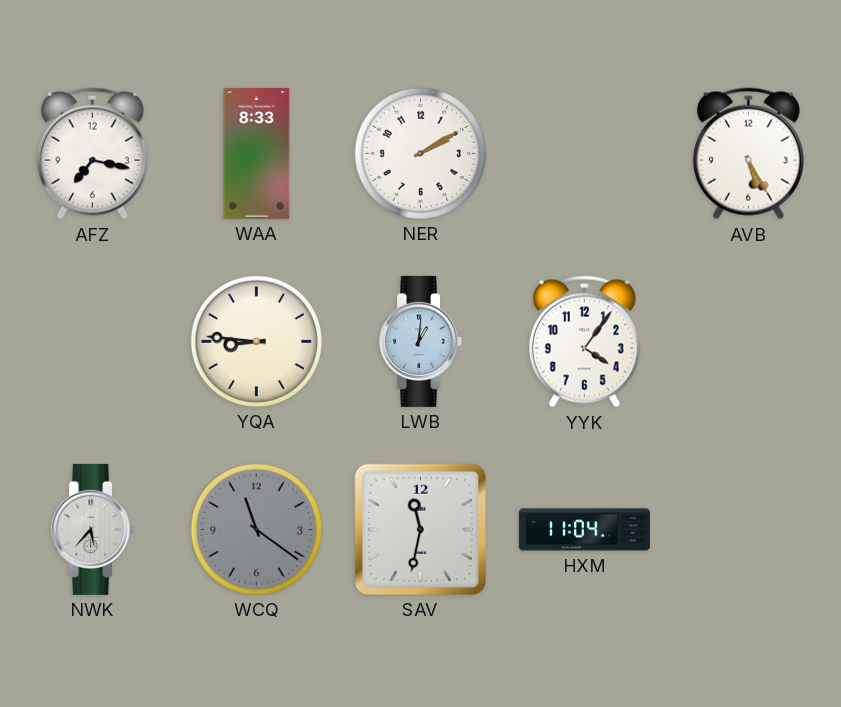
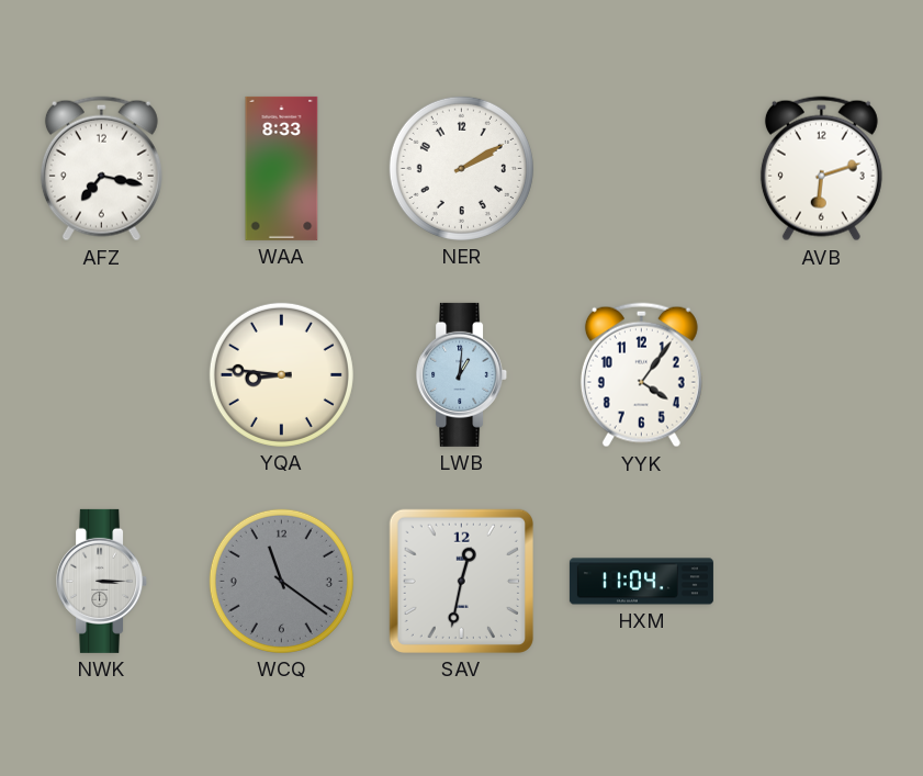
AVB: 5:25 -> 6:12
NWK: 5:37 -> 3:15
SAV: 11:32 -> 12:32
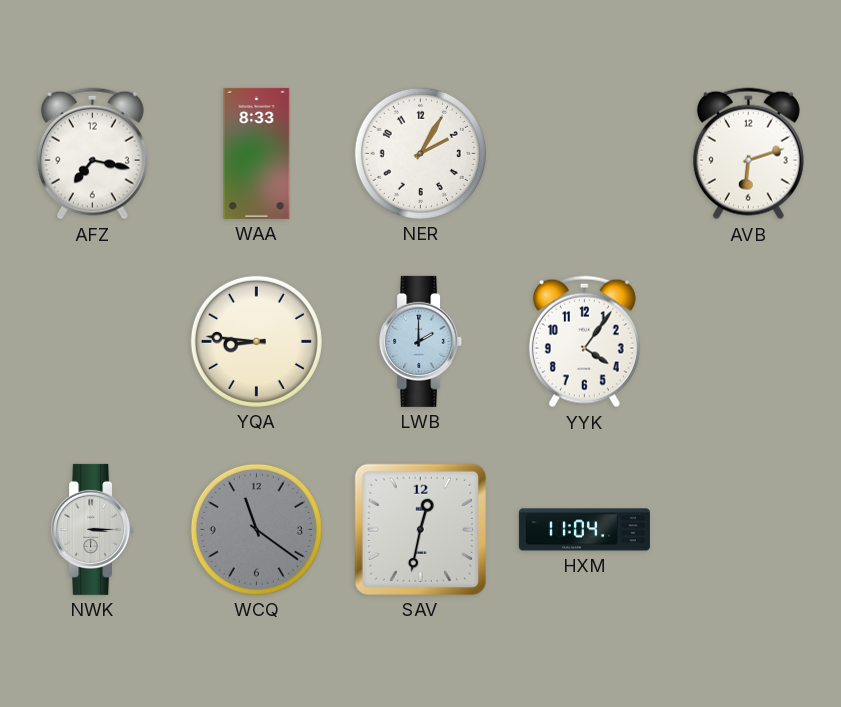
NER: 2:10 -> 2:05
LWB: 1:01 -> 2:00
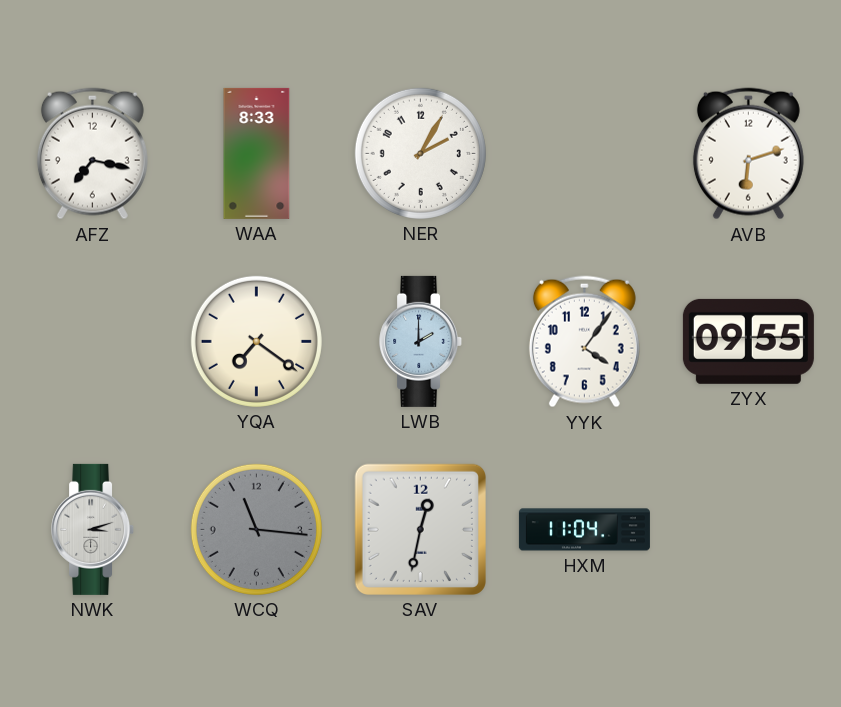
YQA: 8:46 -> 7:21
ZYX: none -> 09:55
NWK: 3:15 -> 3:12
WCQ: 11:21 -> 11:16
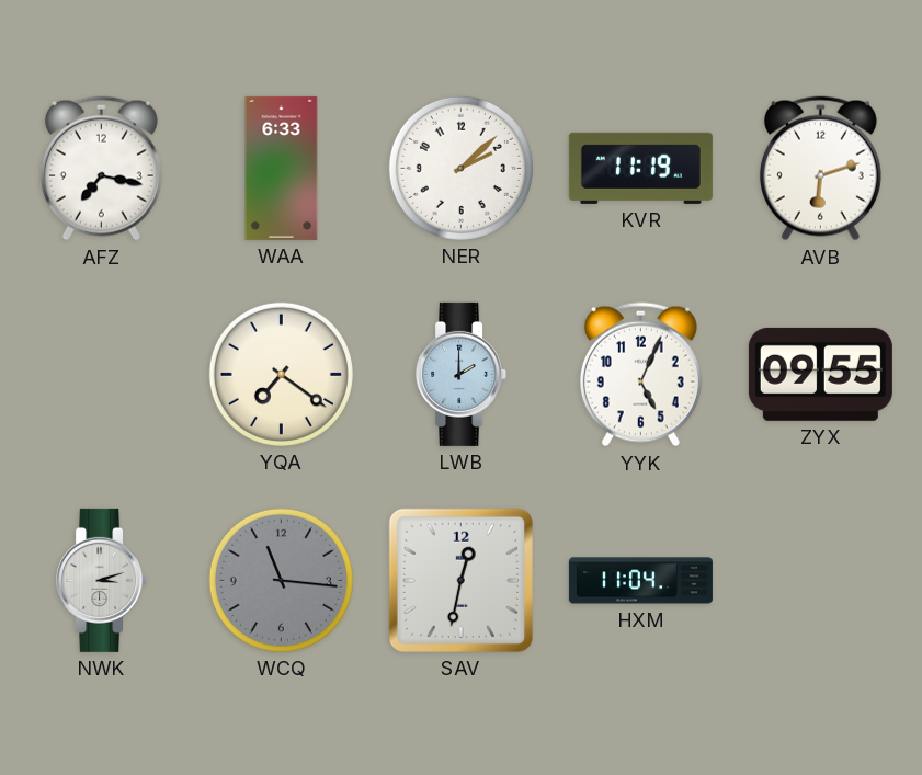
WAA: 8:33 -> 6:33
NER: 2:05 -> 2:08
KVR: none -> 11:19
YYK: 4:06 -> 5:04
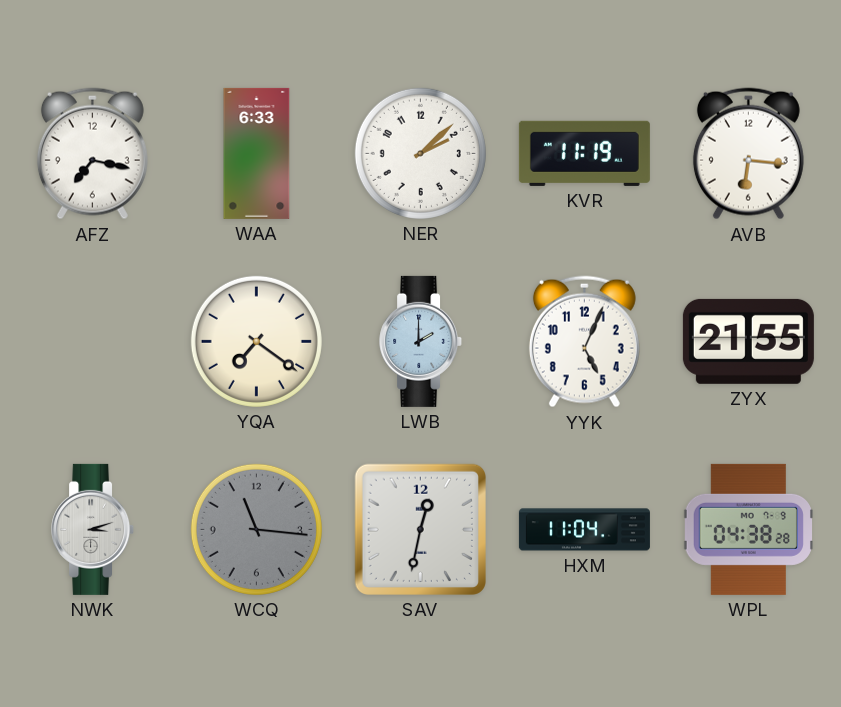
AVB: 6:12 -> 6:16
ZYX: 09:55 -> 21:55
WPL: none -> 04:38
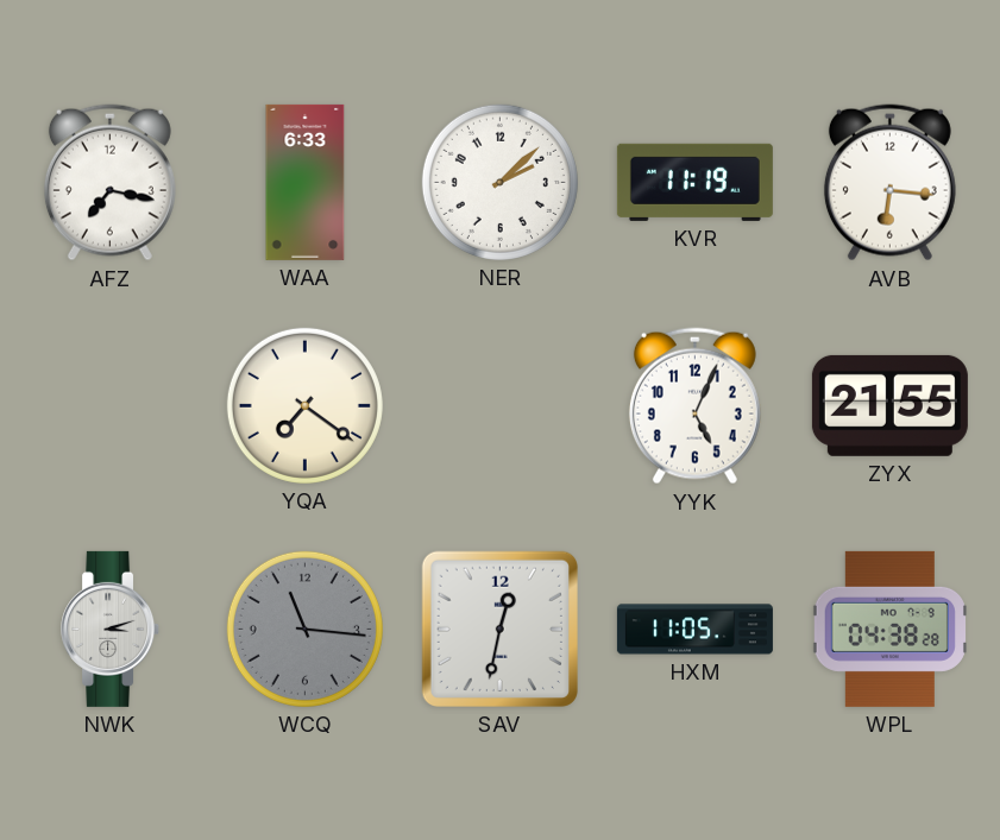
LWB: 2:00 -> none
HXM: 11:04 -> 11:05
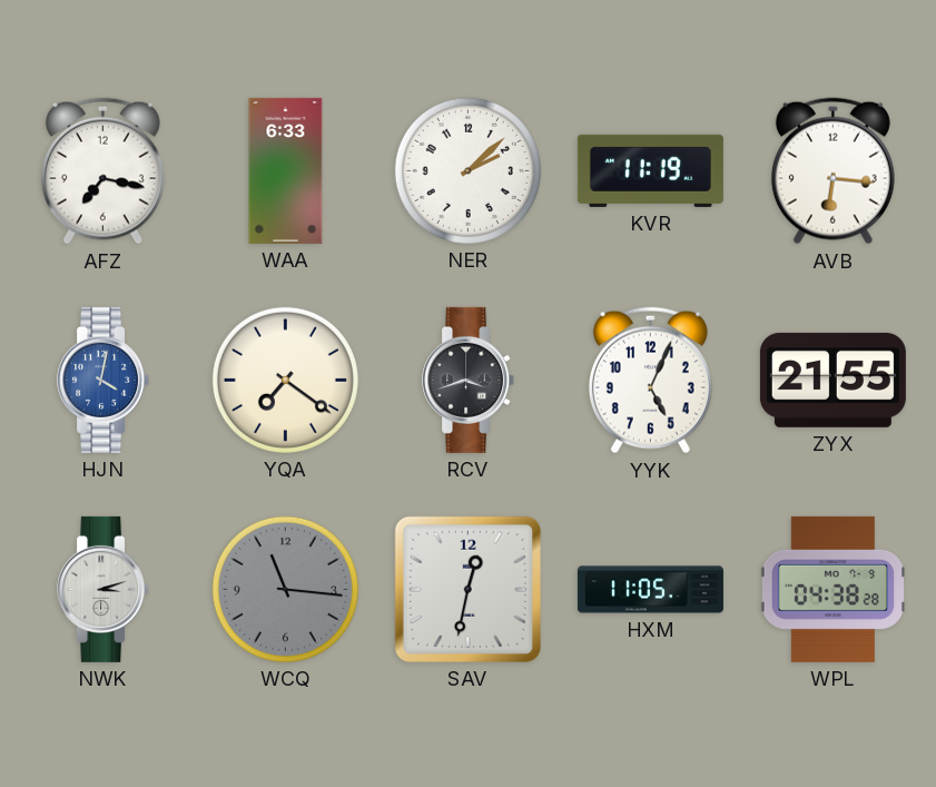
HJN: none -> 4:02
RCV: none -> 3:42
